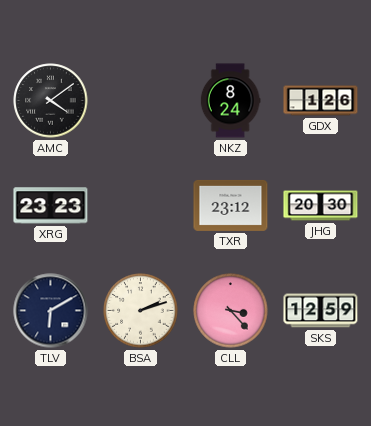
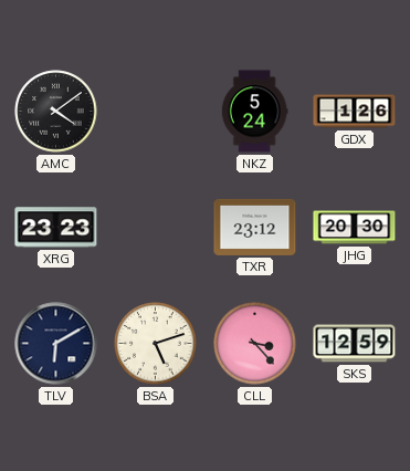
NKZ: 8:24 -> 5:24
BSA: 2:12 -> 5:12
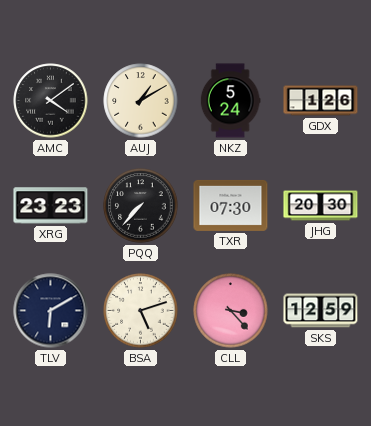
AUJ: none -> 1:10
PQQ: none -> 7:37
TXR: 23:12 -> 07:30
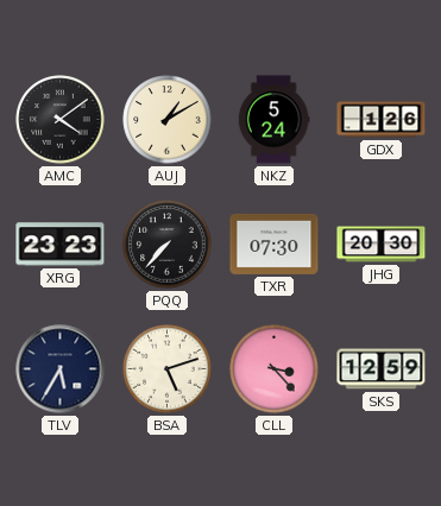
TLV: 6:10 -> 5:35
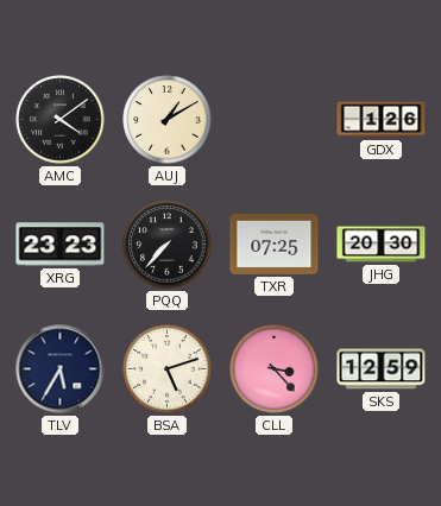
NKZ: 5:24 -> none
TXR: 07:30 -> 07:25
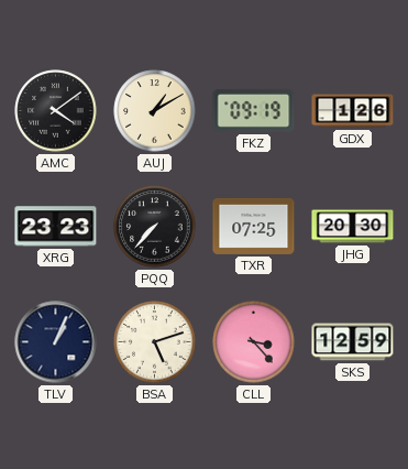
FKZ: none -> 09:19
TLV: 5:35 -> 1:04
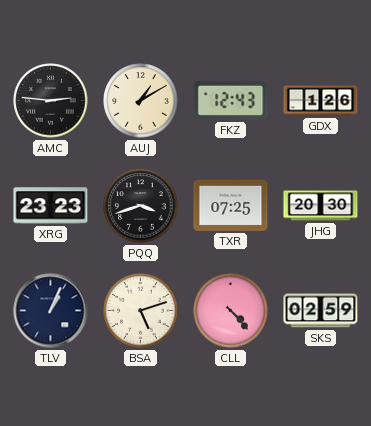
AMC: 4:09 -> 2:46
FKZ: 09:19 -> 12:43
PQQ: 7:37 -> 3:42
CLL: 3:23 -> 4:23
SKS: 12:59 -> 02:59
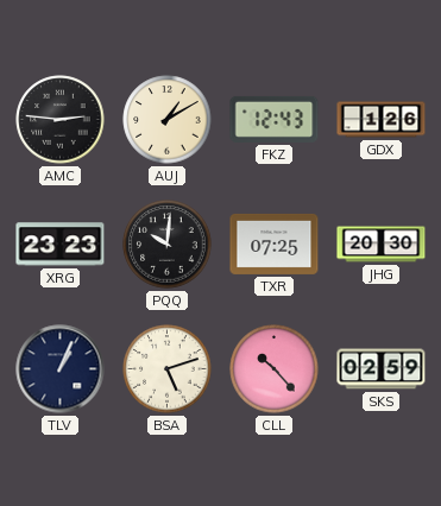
PQQ: 3:42 -> 10:01
CLL: 4:23 -> 10:23
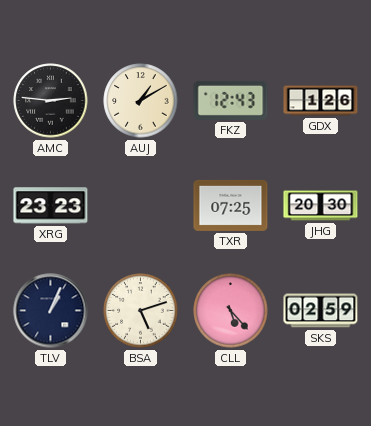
PQQ: 10:01 -> none
CLL: 10:23 -> 5:23
